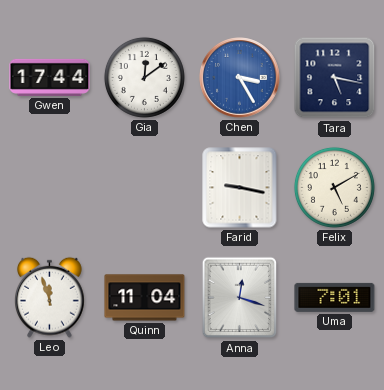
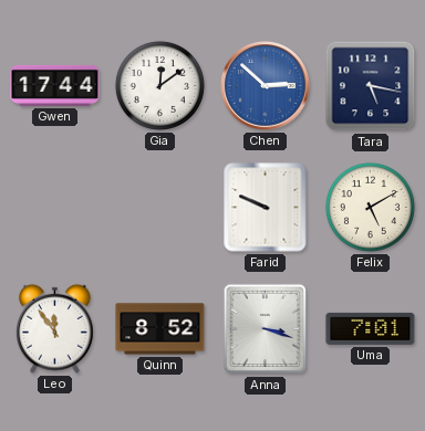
Chen: 3:25 -> 2:52
Farid: 9:17 -> 9:49
Leo: 11:57 -> 11:54
Quinn: 11:04 -> 8:52
Anna: 12:18 -> 3:18
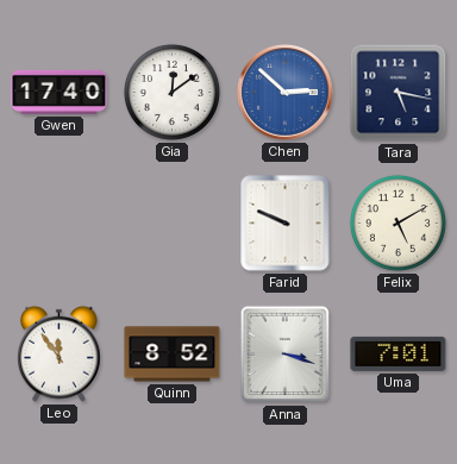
Gwen: 17:44 -> 17:40
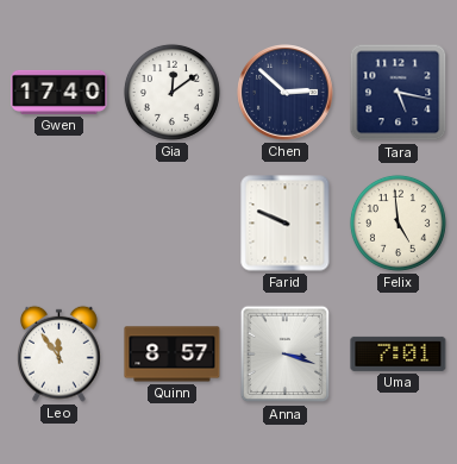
Chen dial: blue -> navy
Felix: 5:10 -> 4:59
Quinn: 8:52 -> 8:57
